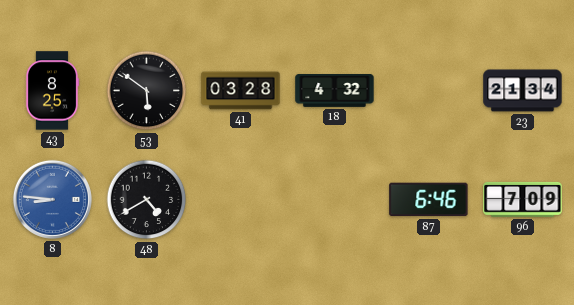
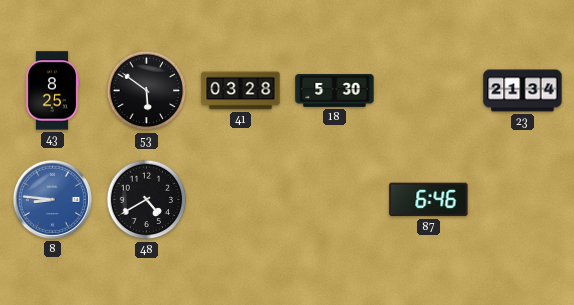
18: 4:32 -> 5:30
96: 7:09 -> none
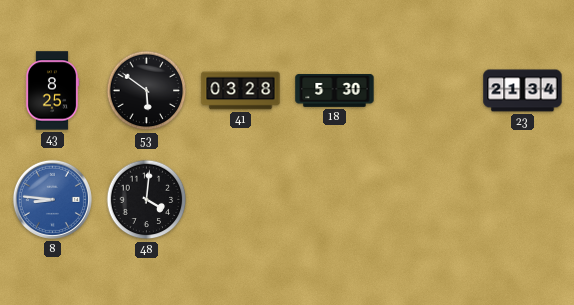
48: 4:40 -> 4:01
87: 6:46 -> none
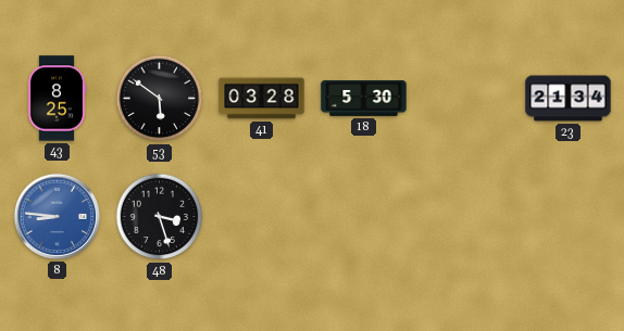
48: 4:01 -> 3:27
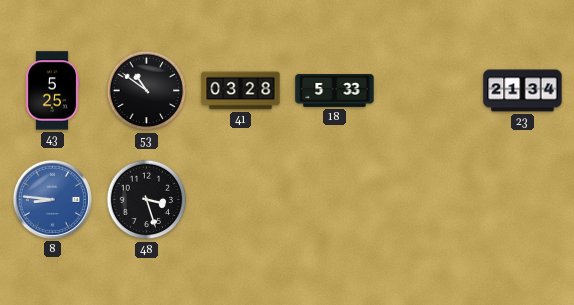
43: 8:25 -> 5:25
53: 5:51 -> 10:51
18: 5:30 -> 5:33
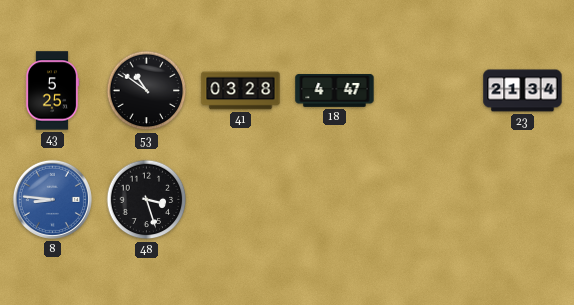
18: 5:33 -> 4:47
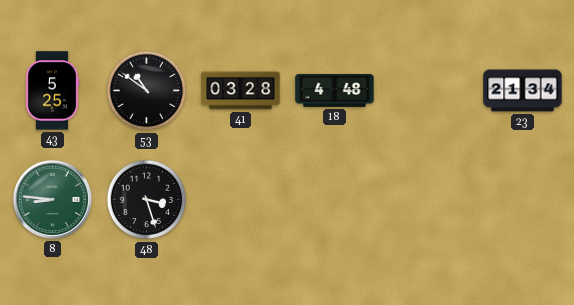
18: 4:47 -> 4:48
8 dial: blue -> green
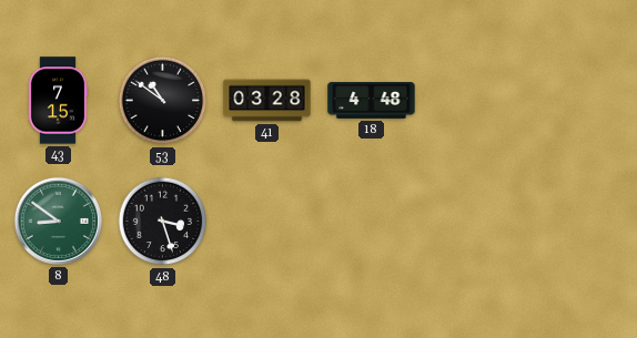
43: 5:25 -> 7:15
23: 21:34 -> none
8: 8:46 -> 8:51
